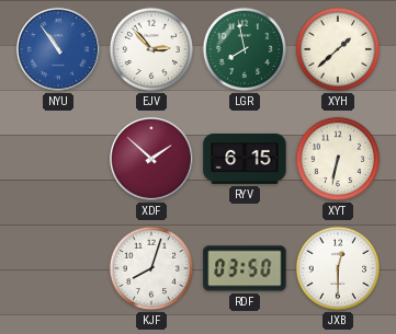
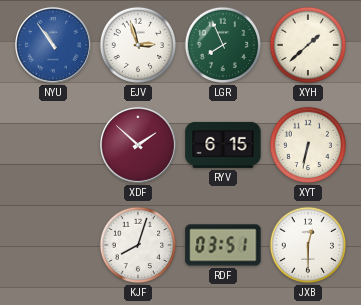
EJV: 2:53 -> 2:57
LGR: 7:58 -> 7:56
RDF: 03:50 -> 03:51
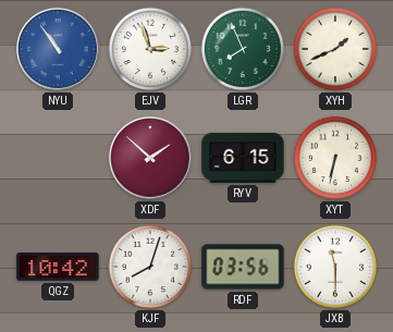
XYH: 1:38 -> 1:41
QGZ: none -> 10:42
RDF: 03:51 -> 03:56
JXB: 12:30 -> 11:30
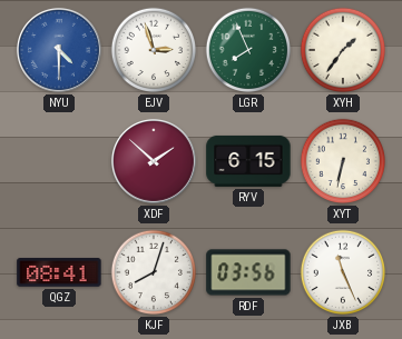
NYU: 10:54 -> 4:30
XYH: 1:41 -> 1:36
QGZ: 10:42 -> 08:41
JXB: 11:30 -> 11:26
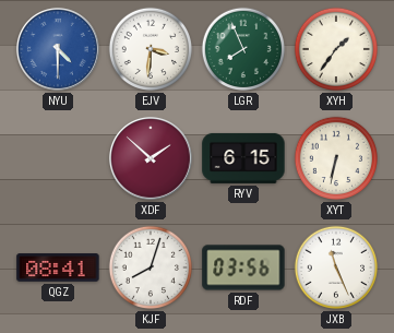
EJV: 2:57 -> 3:31
